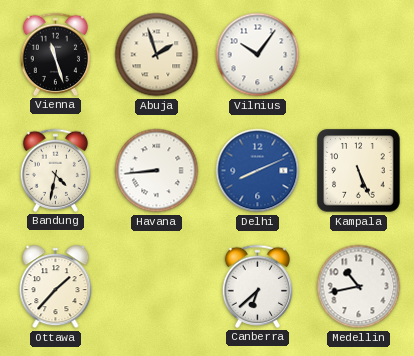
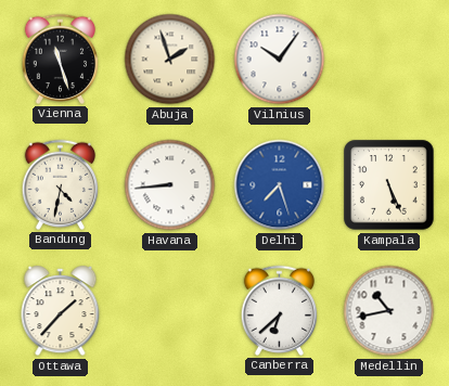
Delhi: 8:11 -> 7:27
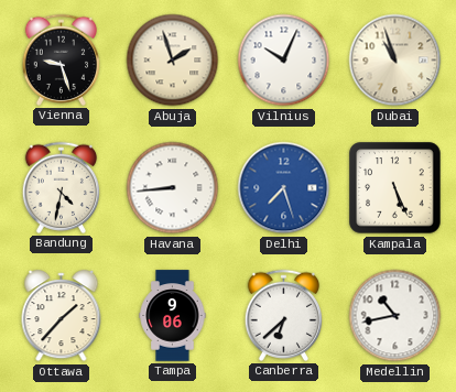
Vienna: 11:27 -> 9:27
Vilnius: 10:06 -> 10:04
Dubai: none -> 10:57
Tampa: none -> 9:06
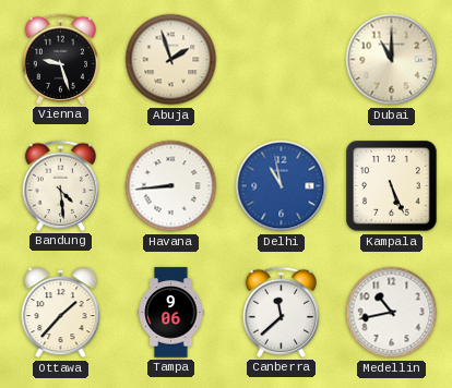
Vilnius: 10:04 -> none
Dubai: 10:57 -> 11:00
Bandung: 4:32 -> 4:29
Delhi: 7:27 -> 10:58
Canberra: 6:38 -> 11:38
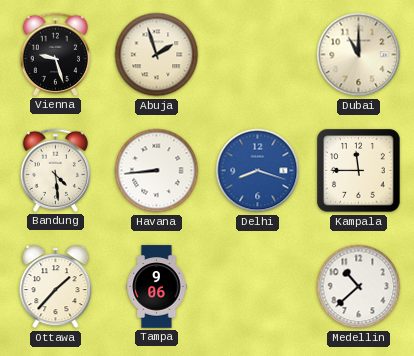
Delhi: 10:58 -> 8:18
Kampala: 5:26 -> 11:45
Canberra: 11:38 -> none
Medellin: 10:43 -> 10:38
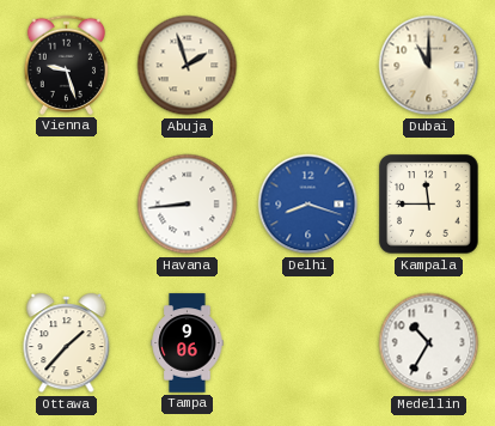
Bandung: 4:29 -> none
Medellin: 10:38 -> 10:35
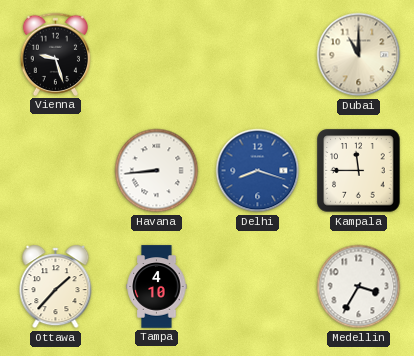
Abuja: 1:57 -> none
Tampa: 9:06 -> 4:10
Medellin: 10:35 -> 3:35
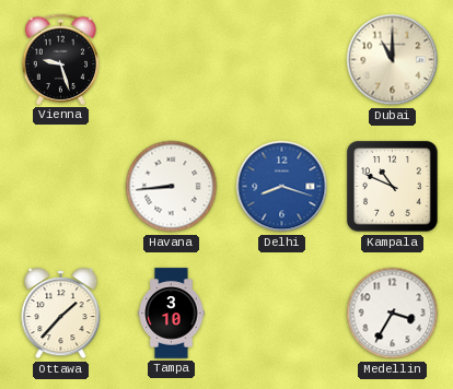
Kampala: 11:45 -> 10:49
Tampa: 4:10 -> 3:10
